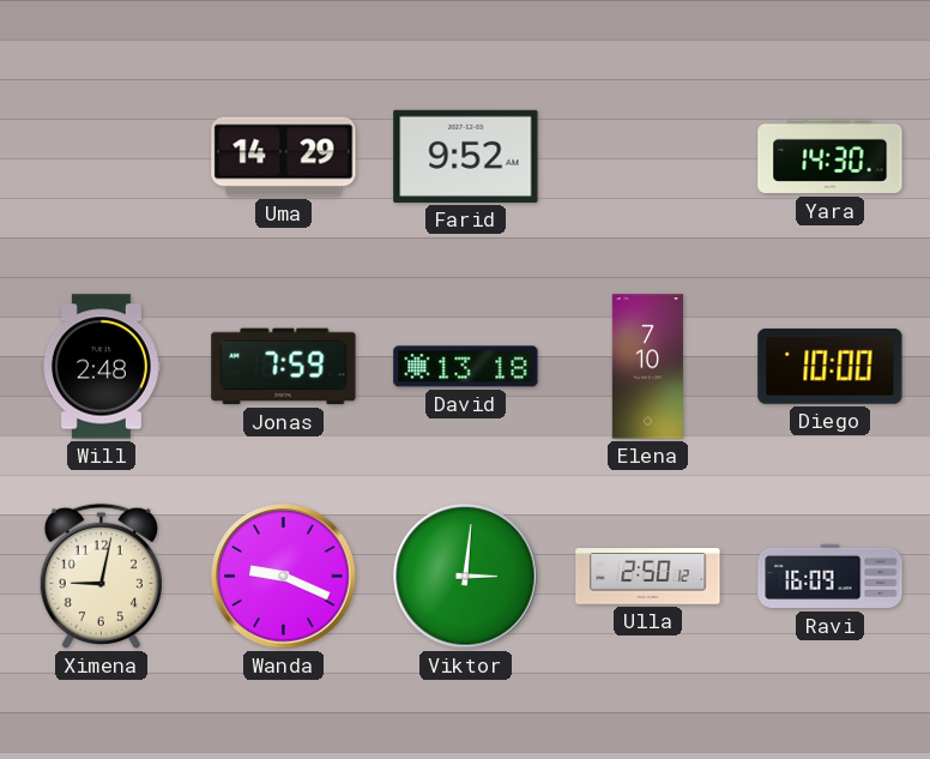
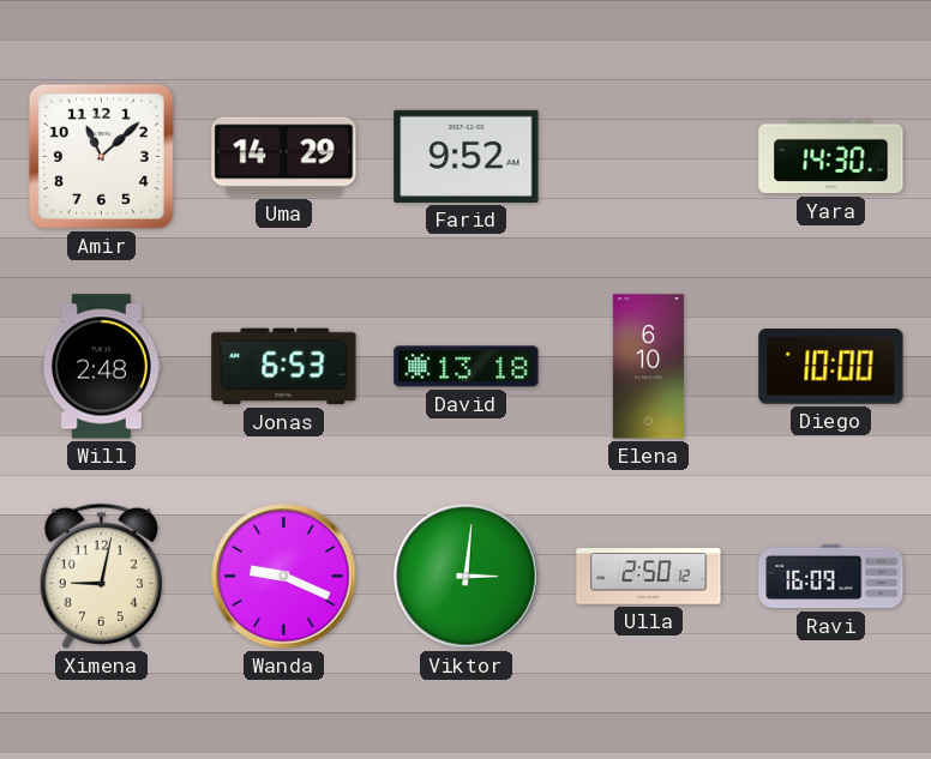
Amir: none -> 11:08
Jonas: 7:59 -> 6:53
Elena: 7:10 -> 6:10
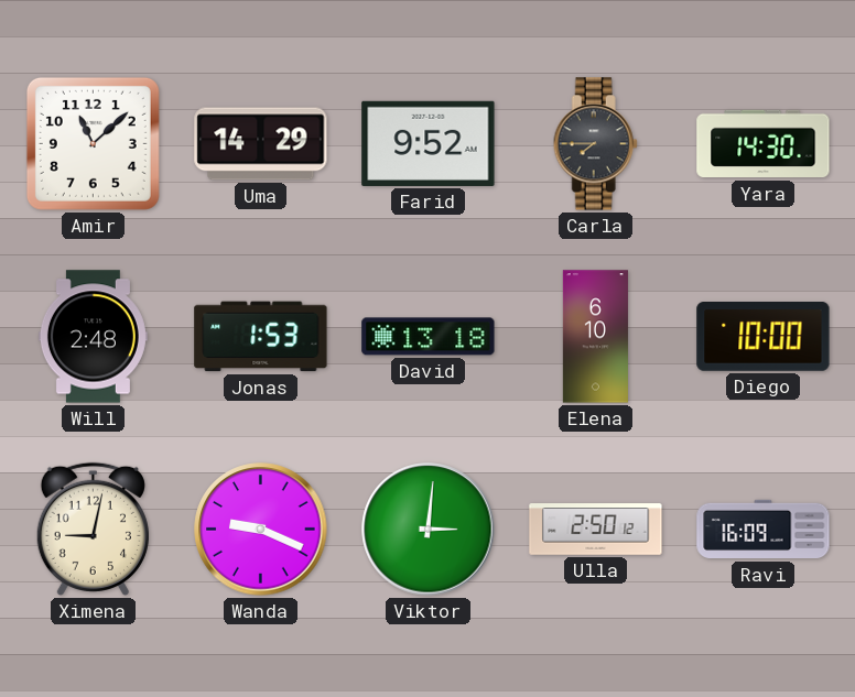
Carla: none -> 7:45
Jonas: 6:53 -> 1:53
